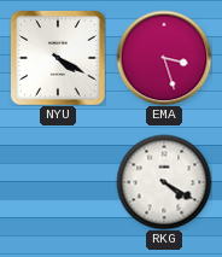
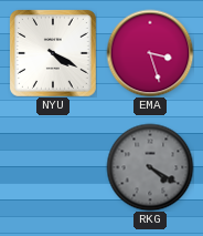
RKG dial: white -> grey
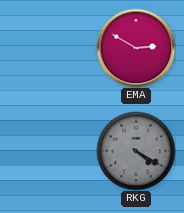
NYU: 4:20 -> none
EMA: 3:27 -> 2:50
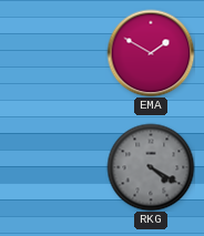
EMA: 2:50 -> 1:50
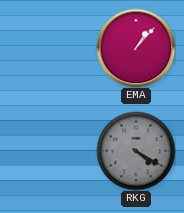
EMA: 1:50 -> 1:07
